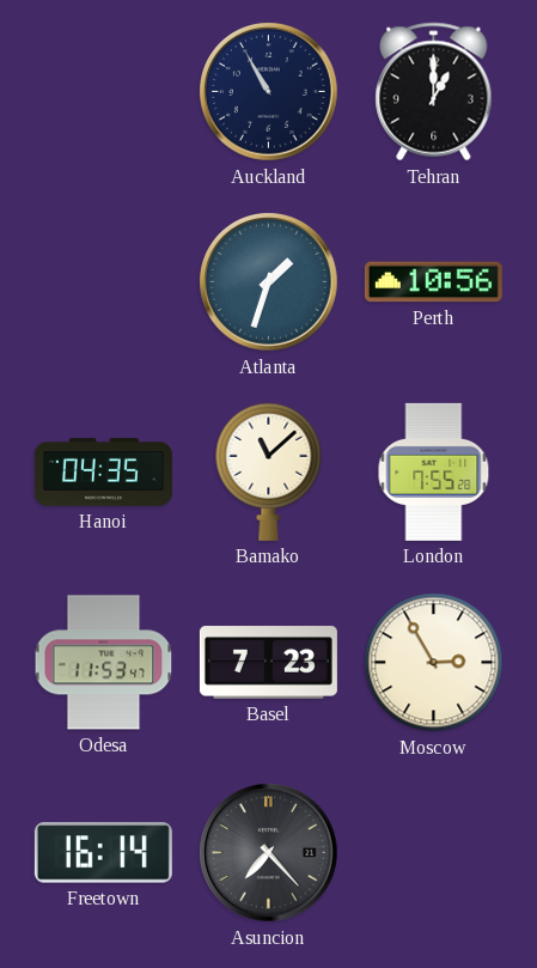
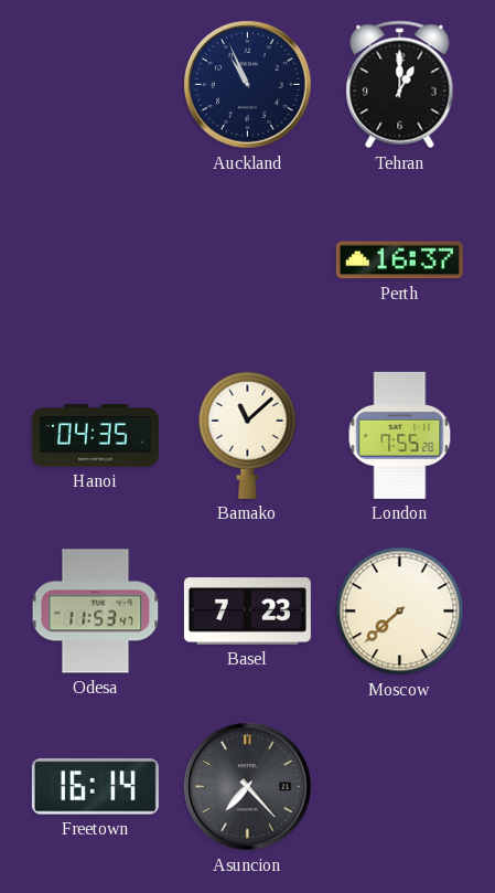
Auckland: 10:55 -> 10:56
Atlanta: 1:33 -> none
Perth: 10:56 -> 16:37
Moscow: 2:55 -> 7:38
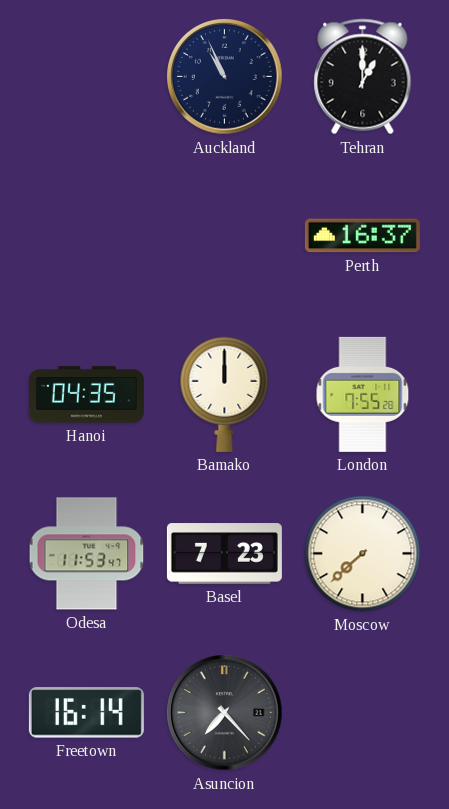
Bamako: 11:08 -> 12:00
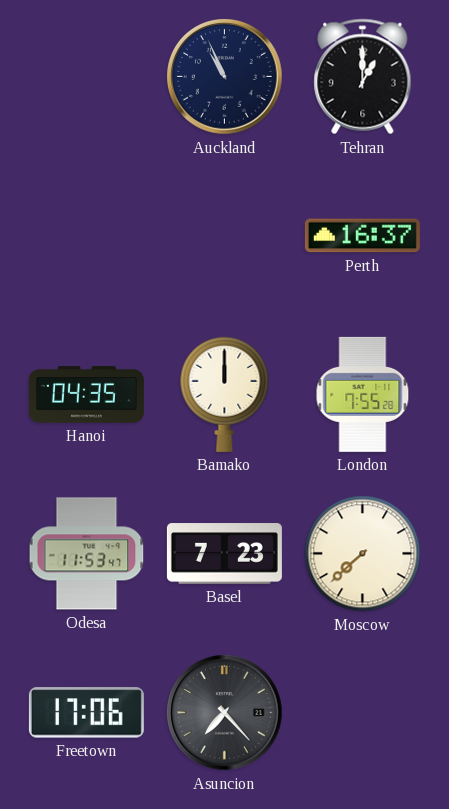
Freetown: 16:14 -> 17:06
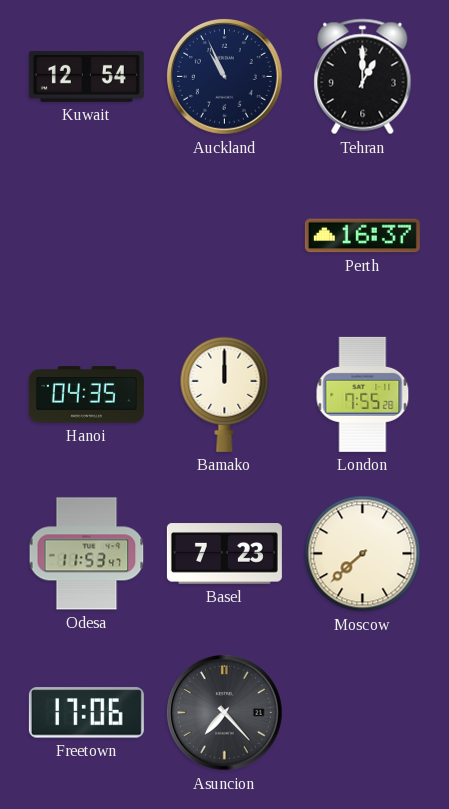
Kuwait: none -> 12:54
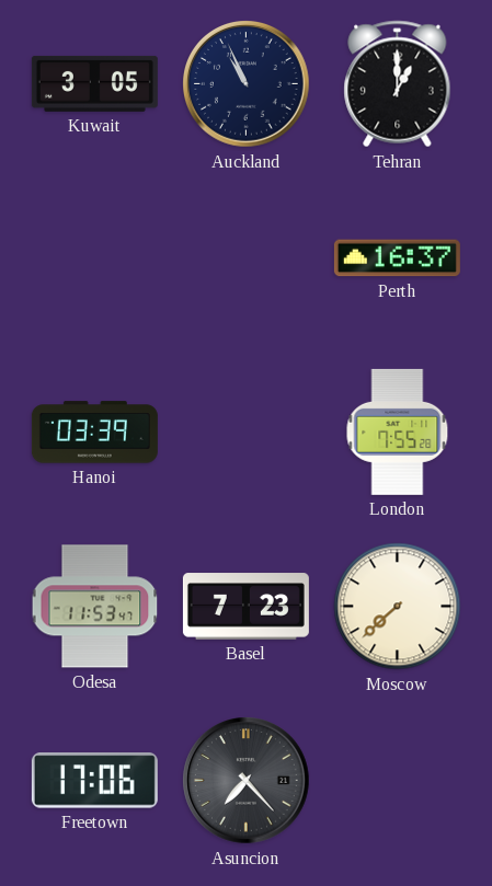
Kuwait: 12:54 -> 3:05
Hanoi: 04:35 -> 03:39
Bamako: 12:00 -> none
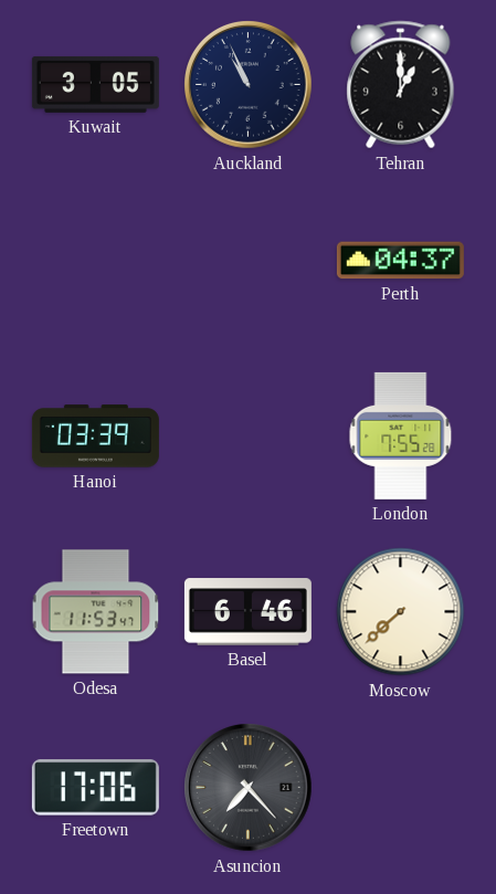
Perth: 16:37 -> 04:37
Basel: 7:23 -> 6:46
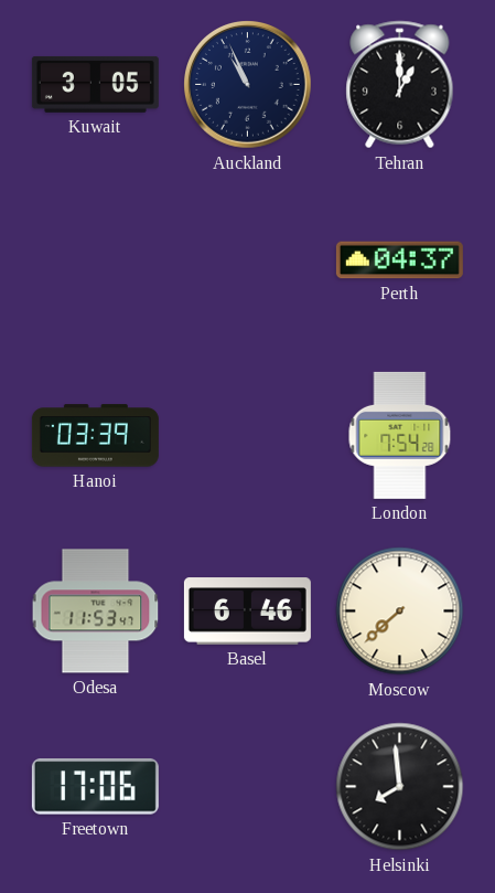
London: 7:55 -> 7:54
Asuncion: 7:23 -> none
Helsinki: none -> 7:59
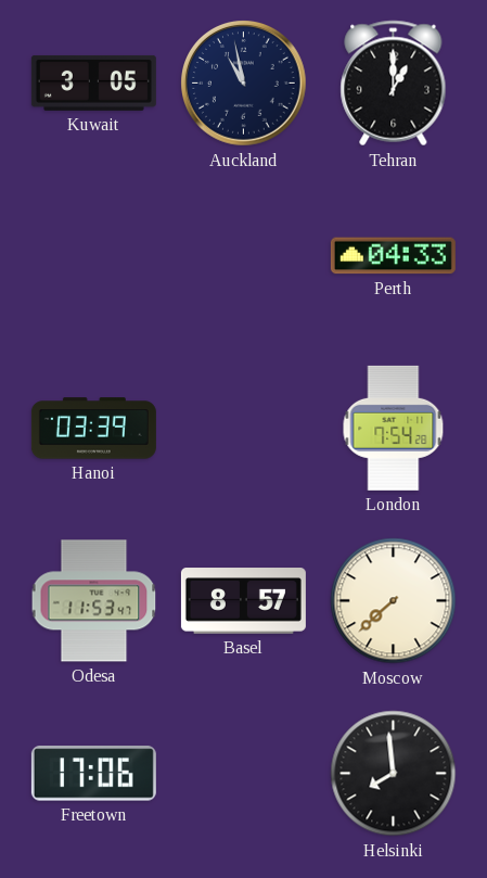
Auckland: 10:56 -> 10:58
Perth: 04:37 -> 04:33
Basel: 6:46 -> 8:57
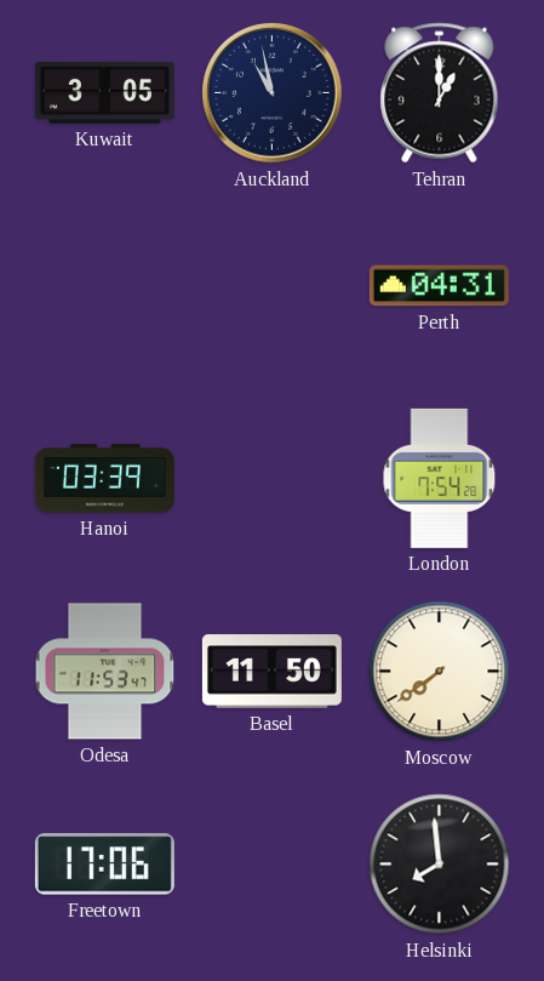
Perth: 04:33 -> 04:31
Basel: 8:57 -> 11:50
Moscow: 7:38 -> 7:39
